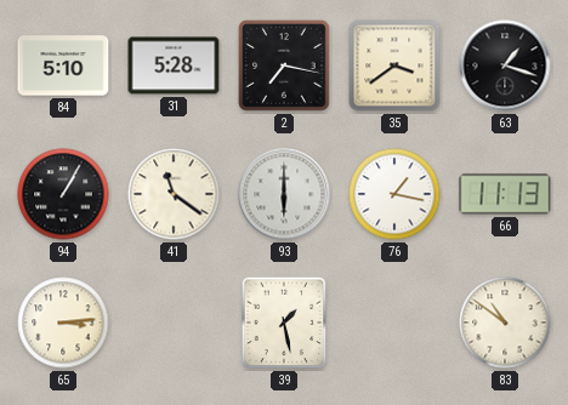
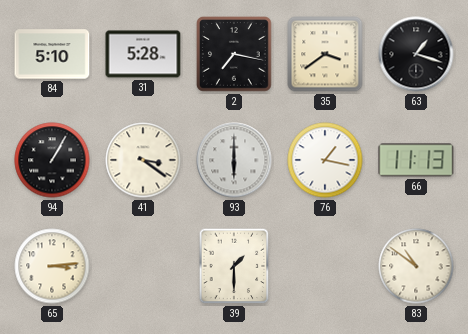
41: 11:21 -> 3:21
39: 1:28 -> 1:30
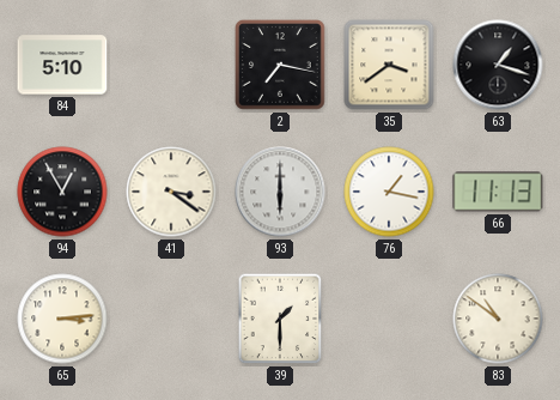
31: 5:28 -> none
94: 1:05 -> 12:55
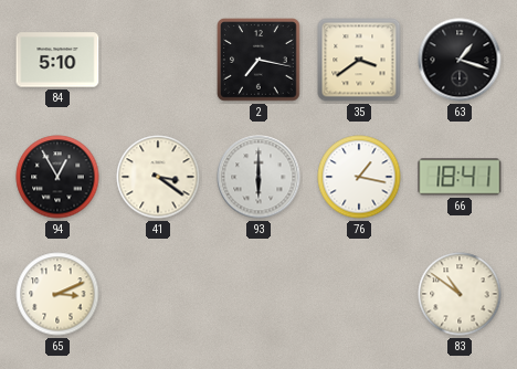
66: 11:13 -> 18:41
65: 3:14 -> 3:11
39: 1:30 -> none
